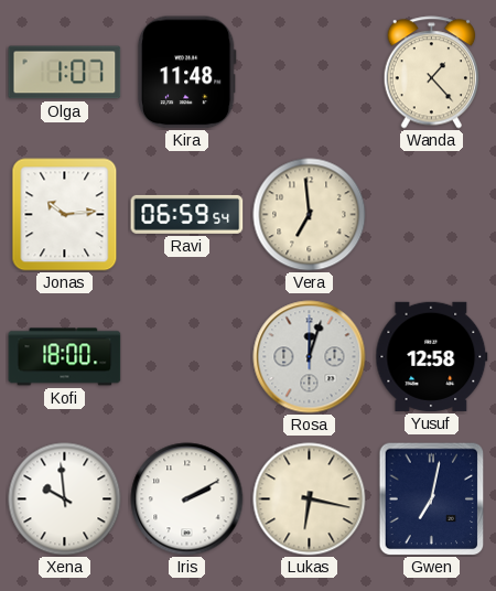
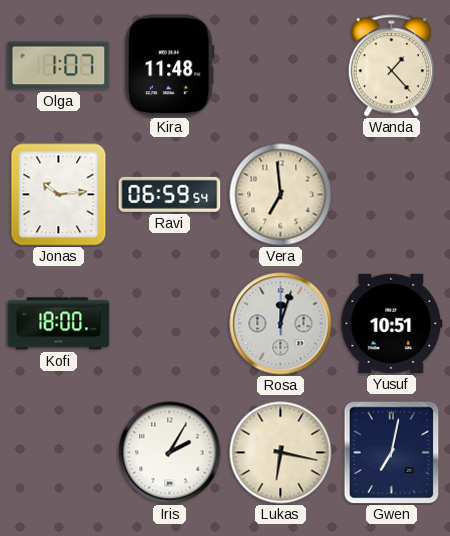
Yusuf: 12:58 -> 10:51
Xena: 9:59 -> none
Iris: 2:10 -> 2:05
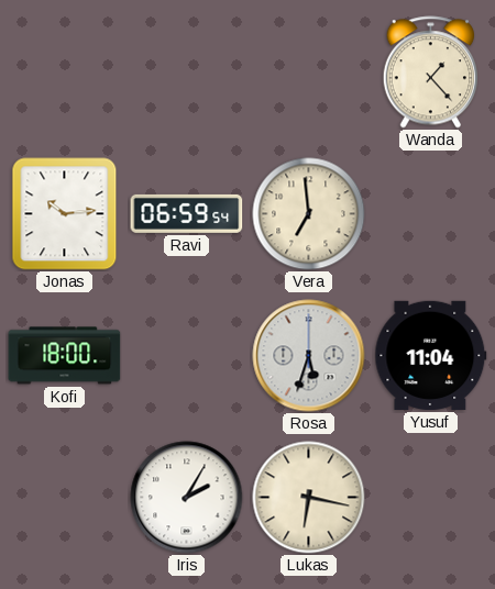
Olga: 1:07 -> none
Kira: 11:48 -> none
Rosa: 12:03 -> 5:33
Yusuf: 10:51 -> 11:04
Gwen: 7:02 -> none
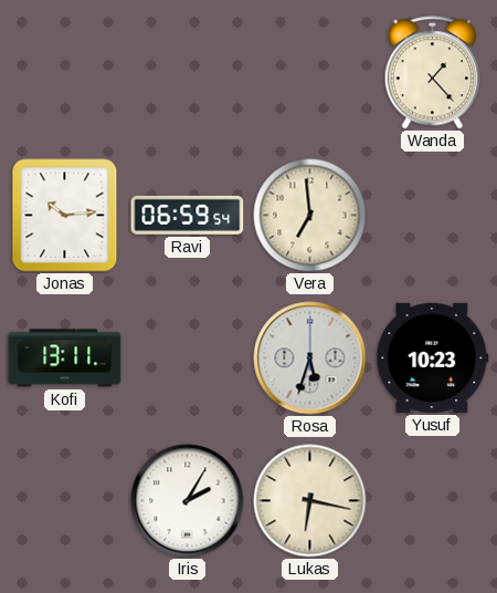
Kofi: 18:00 -> 13:11
Yusuf: 11:04 -> 10:23
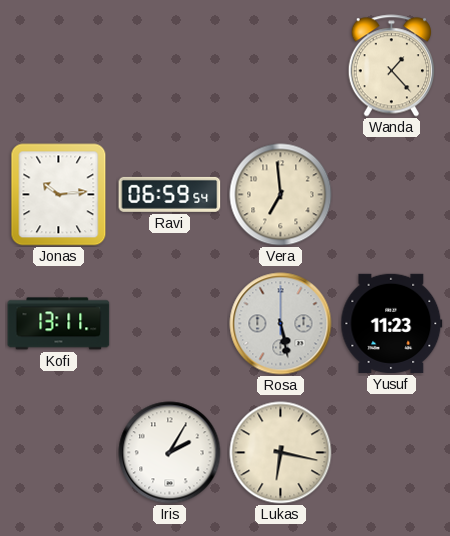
Rosa: 5:33 -> 5:28
Yusuf: 10:23 -> 11:23
